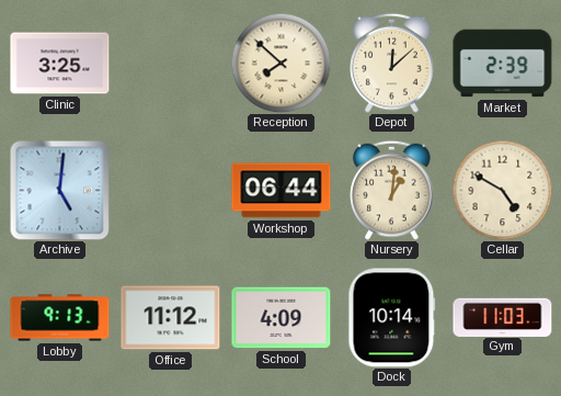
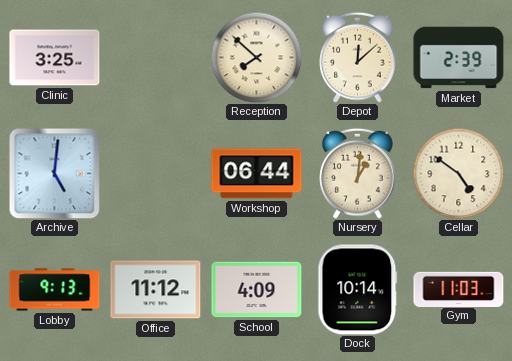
Cellar: 4:50 -> 4:51
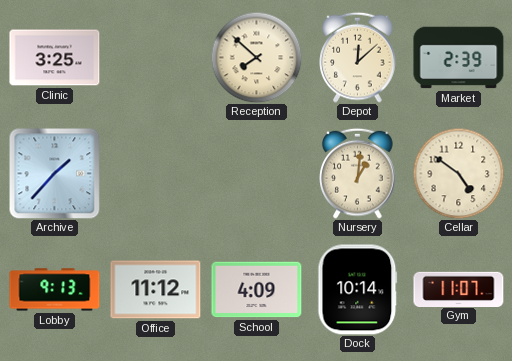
Archive: 5:01 -> 1:37
Workshop: 06:44 -> none
Gym: 11:03 -> 11:07
